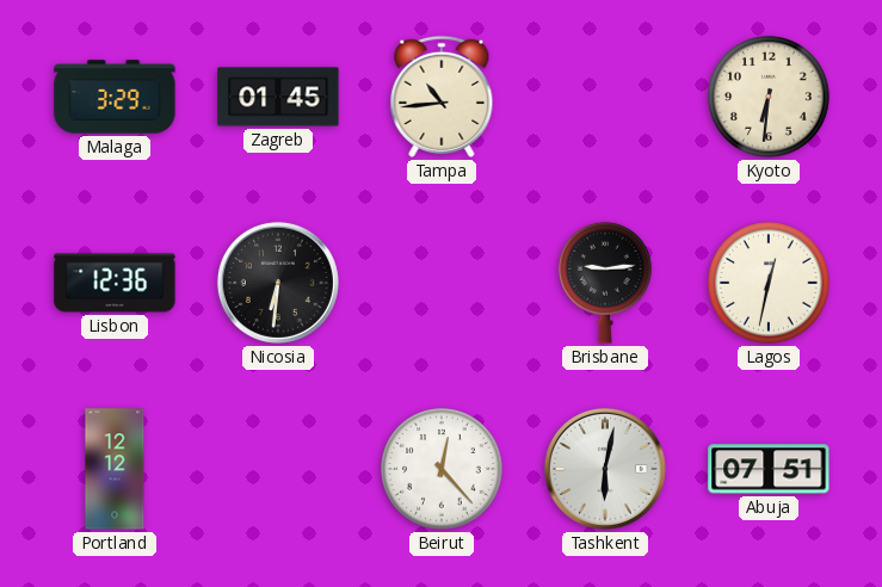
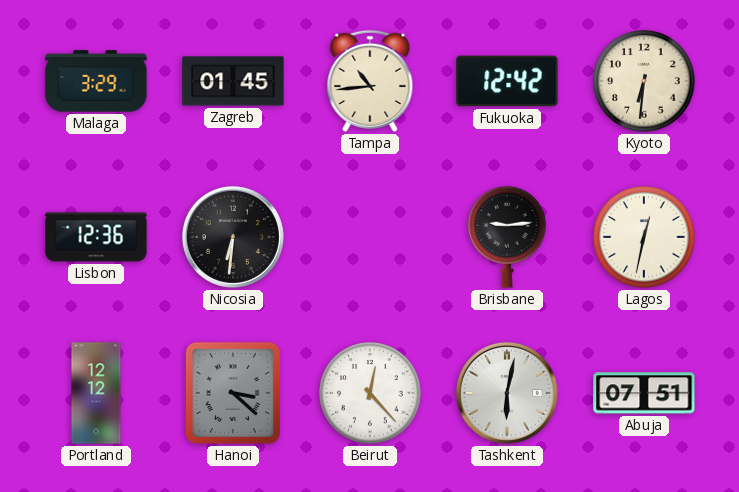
Fukuoka: none -> 12:42
Hanoi: none -> 3:22
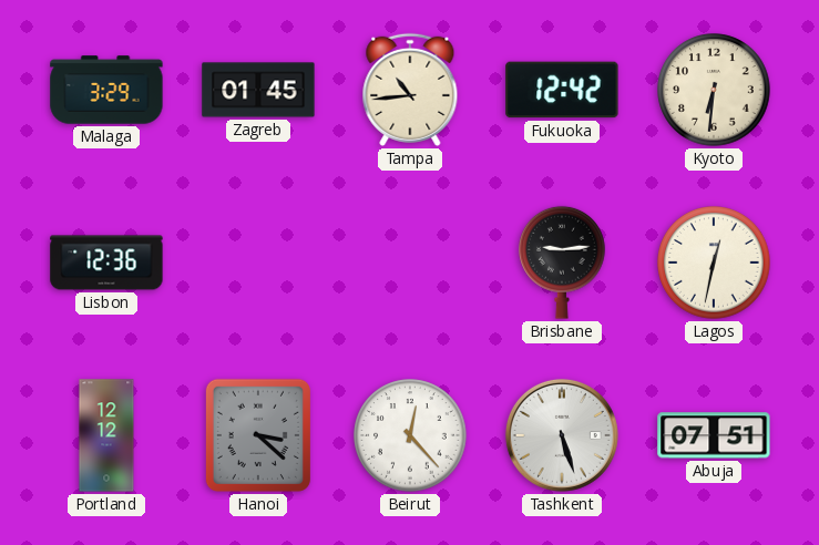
Nicosia: 6:31 -> none
Tashkent: 6:02 -> 5:27
